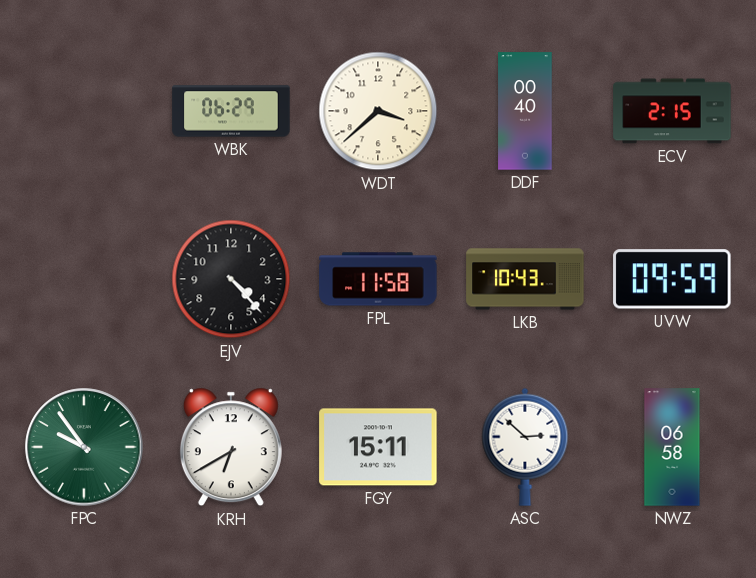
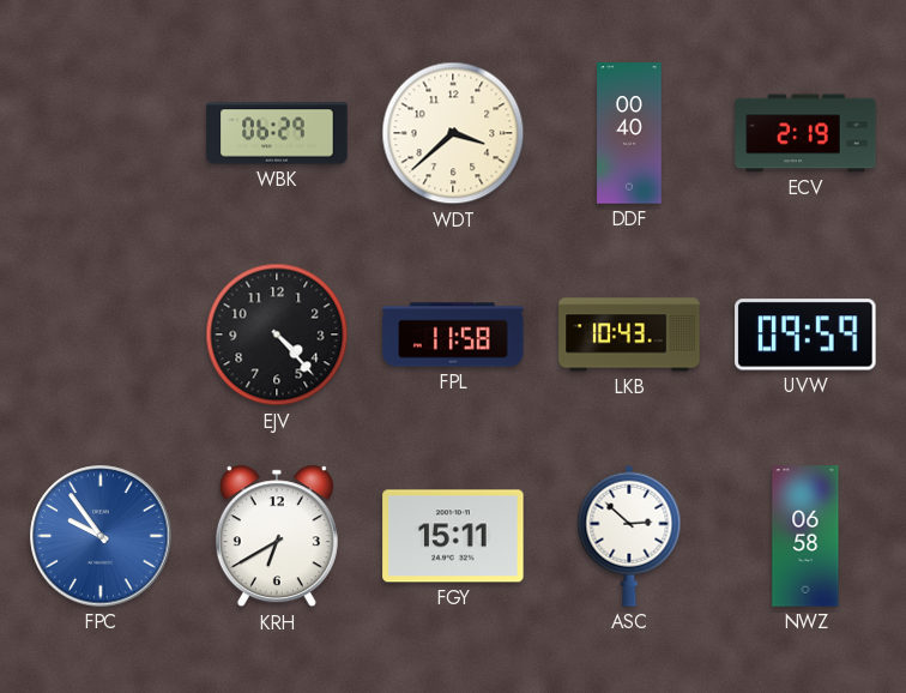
ECV: 2:15 -> 2:19
FPC dial: green -> blue
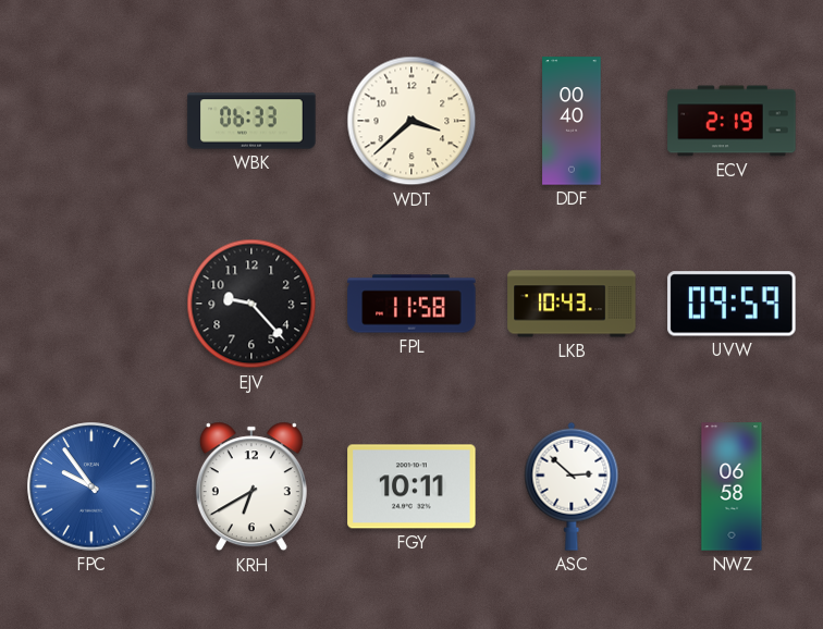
WBK: 06:29 -> 06:33
EJV: 4:23 -> 9:23
FGY: 15:11 -> 10:11
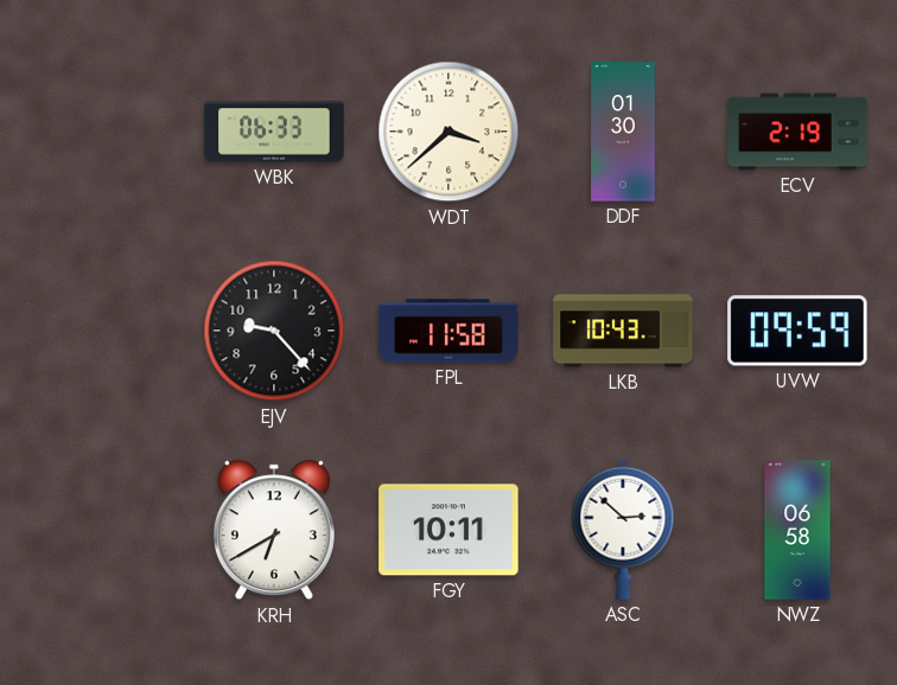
DDF: 00:40 -> 01:30
FPC: 9:54 -> none
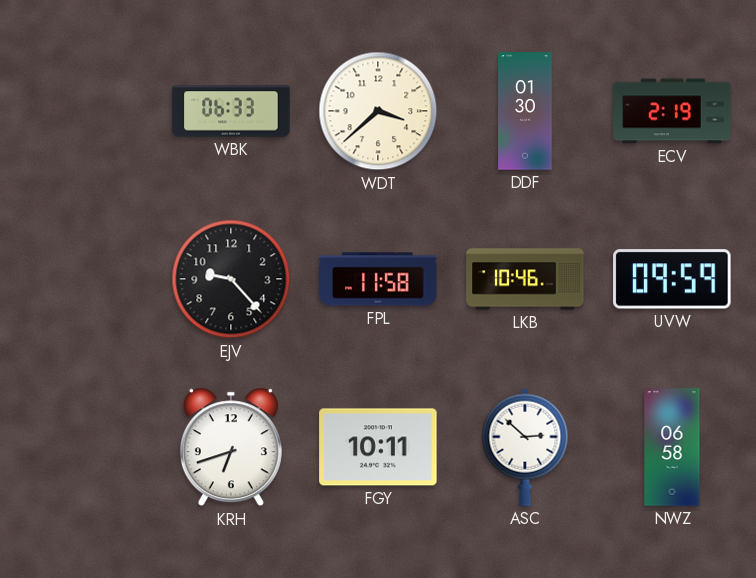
LKB: 10:43 -> 10:46
KRH: 6:40 -> 6:42
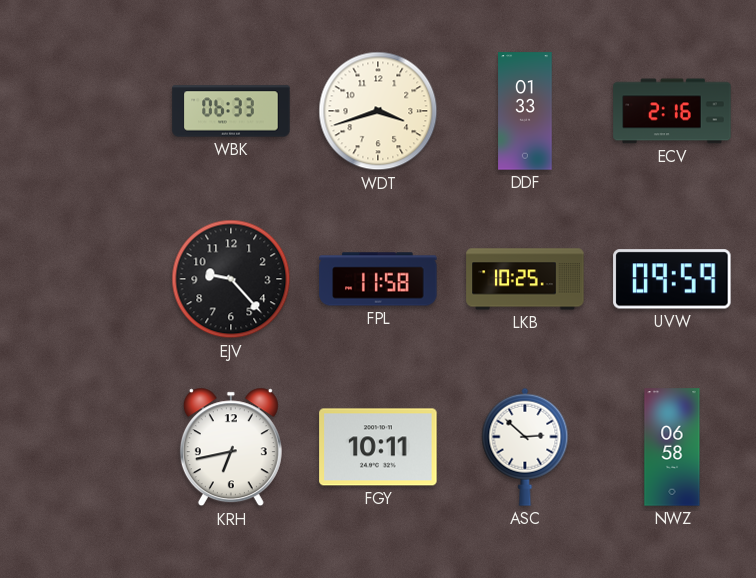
WDT: 3:38 -> 3:42
DDF: 01:30 -> 01:33
ECV: 2:19 -> 2:16
LKB: 10:46 -> 10:25
KRH: 6:42 -> 6:43
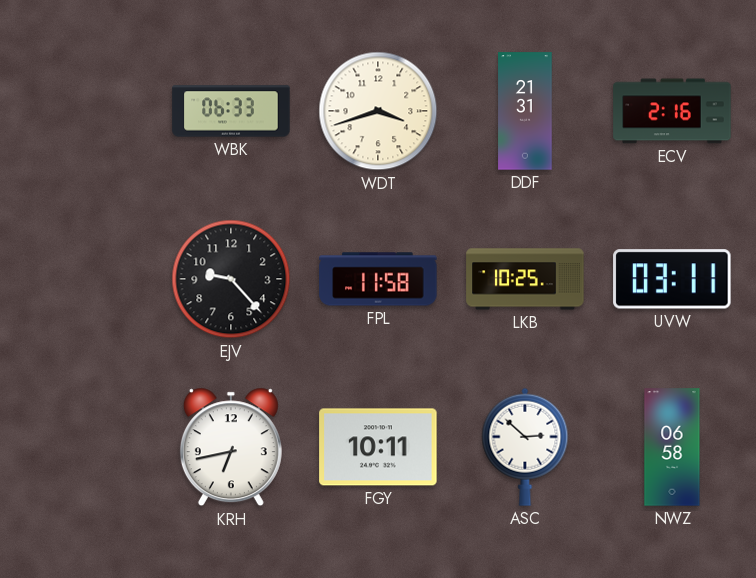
DDF: 01:33 -> 21:31
UVW: 09:59 -> 03:11
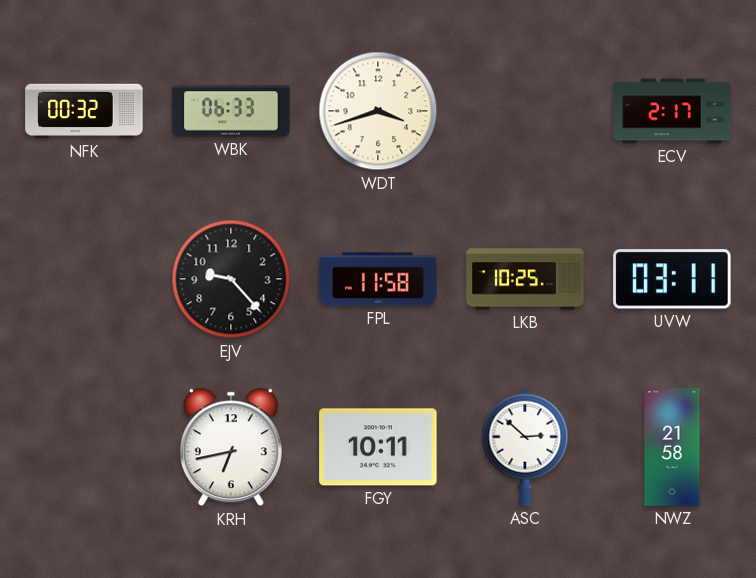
NFK: none -> 00:32
DDF: 21:31 -> none
ECV: 2:16 -> 2:17
NWZ: 06:58 -> 21:58
